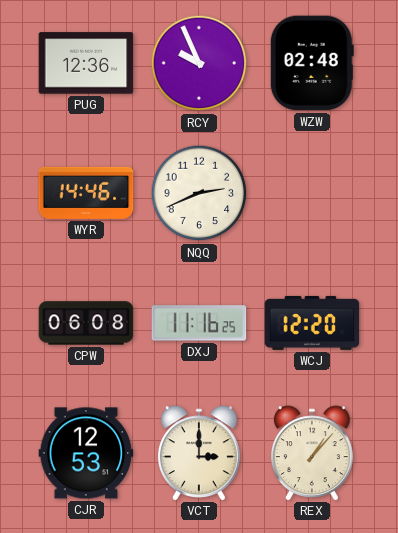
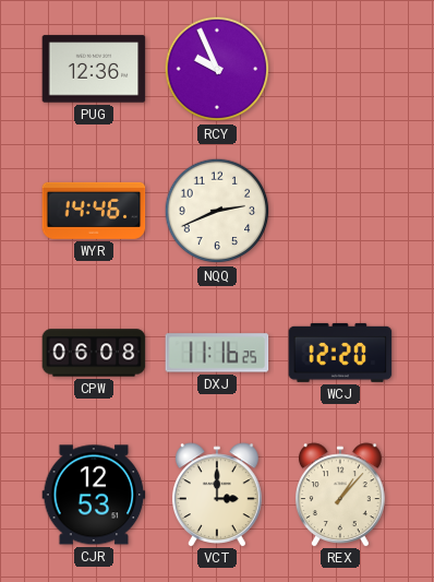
WZW: 02:48 -> none
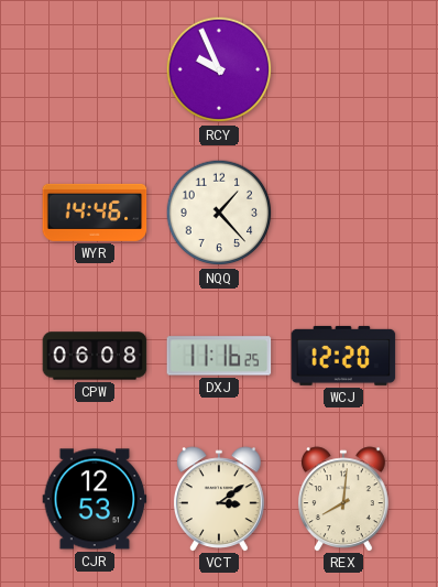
PUG: 12:36 -> none
NQQ: 2:41 -> 1:23
VCT: 3:00 -> 3:09
REX: 1:07 -> 8:01
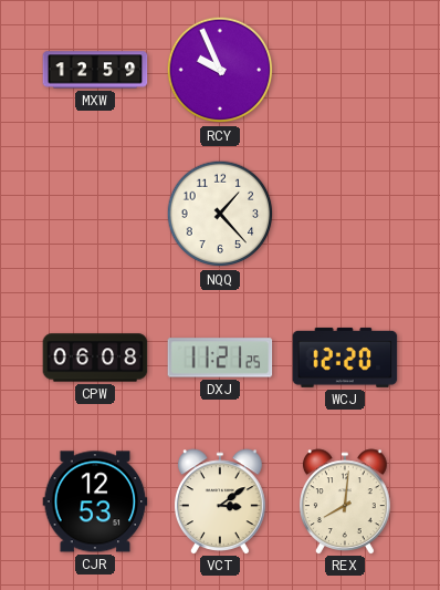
MXW: none -> 12:59
WYR: 14:46 -> none
DXJ: 11:16 -> 11:21
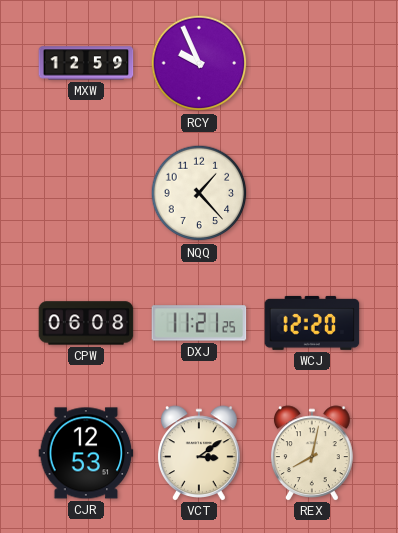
REX: 8:01 -> 8:02
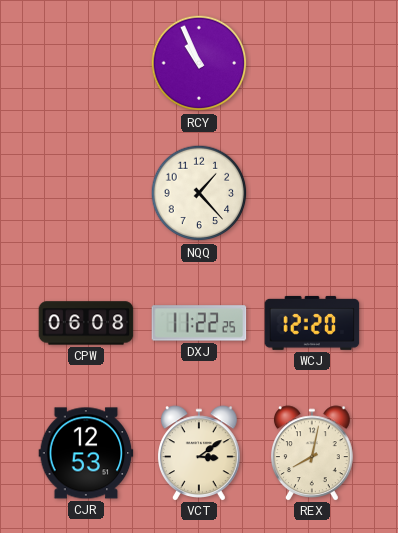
MXW: 12:59 -> none
RCY: 9:56 -> 10:56
DXJ: 11:21 -> 11:22
